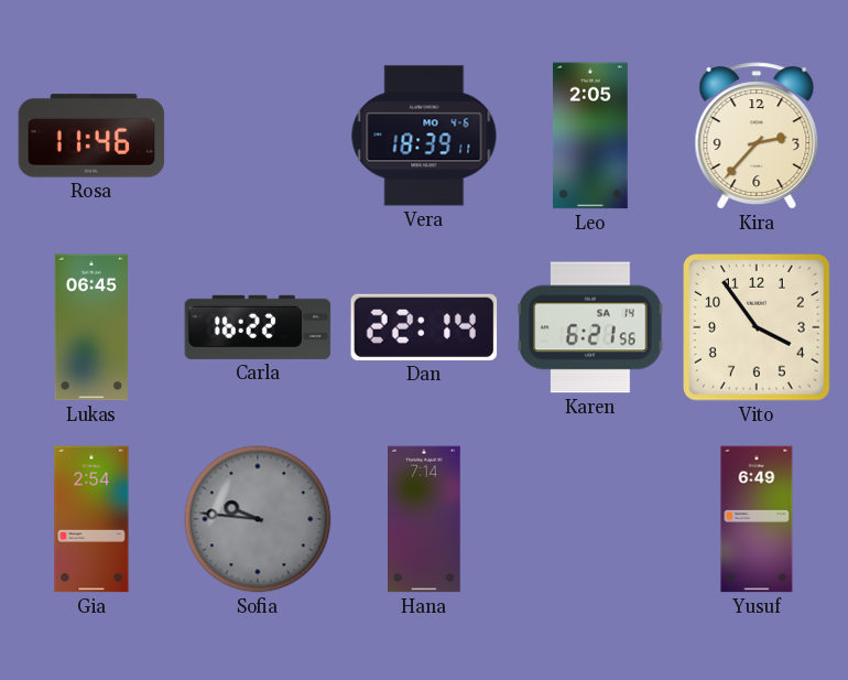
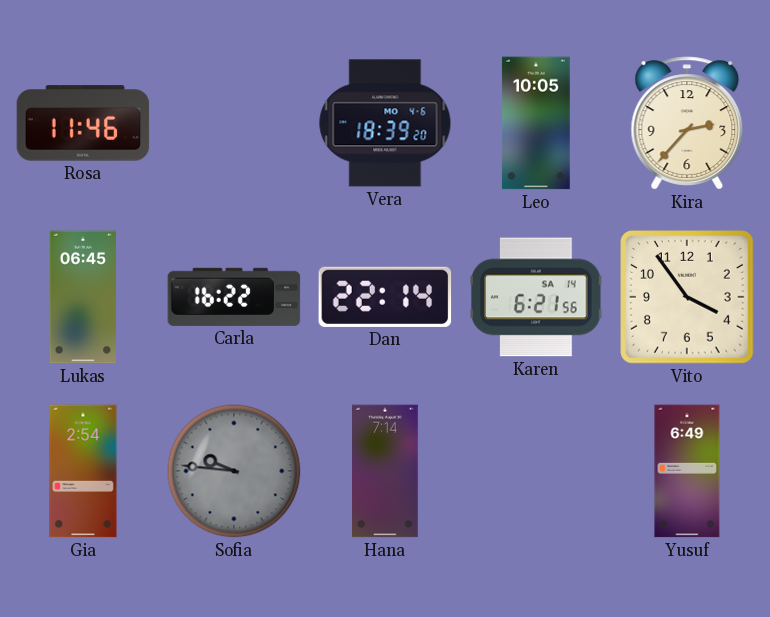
Vera: 18:39:11 -> 18:39:20
Leo: 2:05 -> 10:05
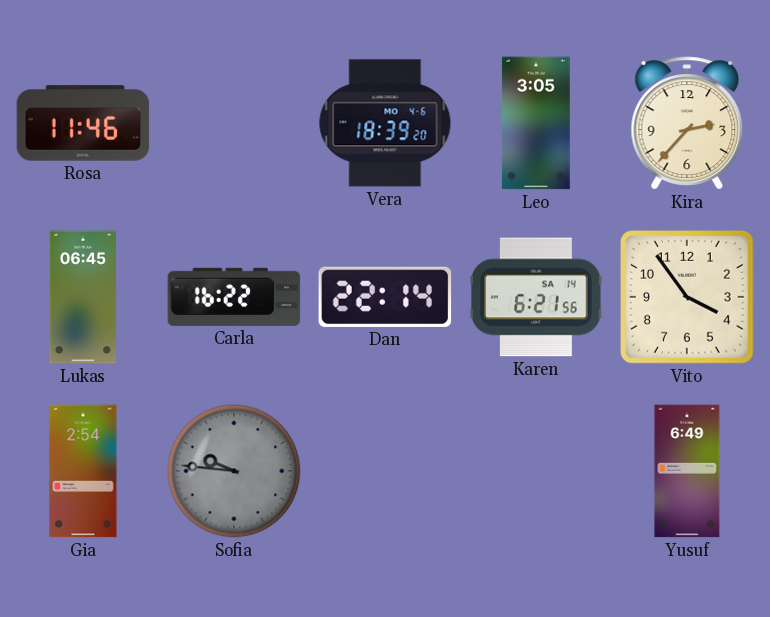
Leo: 10:05 -> 3:05
Hana: 7:14 -> none
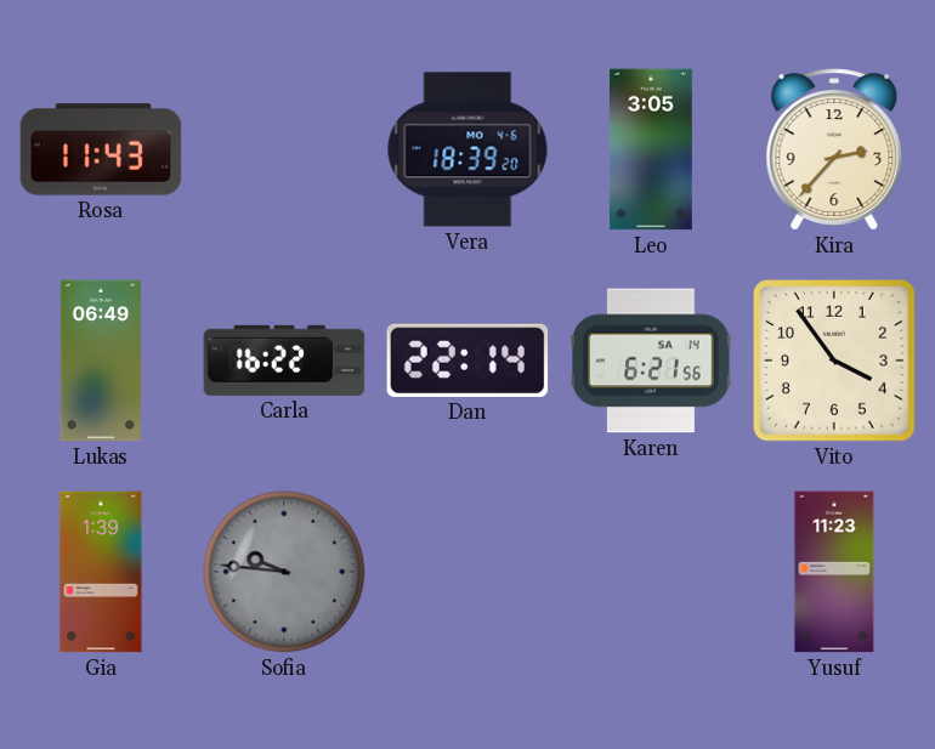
Rosa: 11:46 -> 11:43
Lukas: 06:45 -> 06:49
Gia: 2:54 -> 1:39
Yusuf: 6:49 -> 11:23
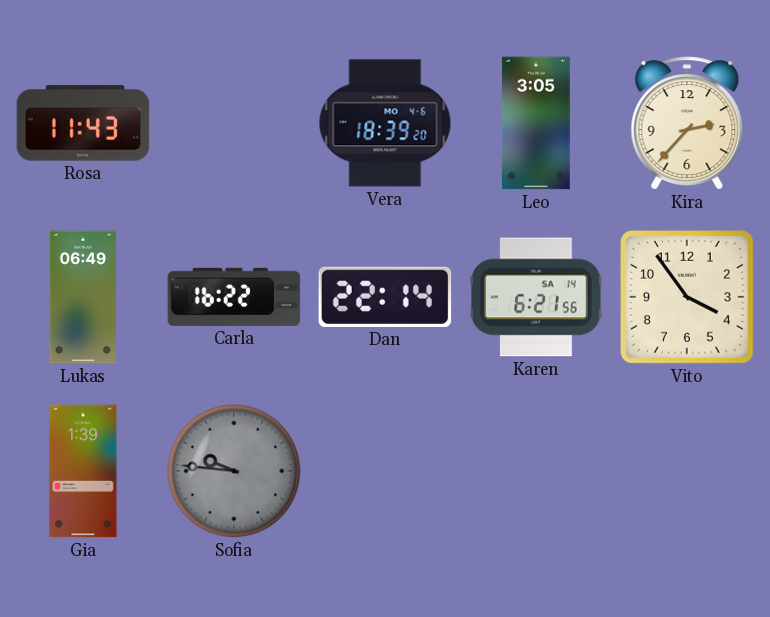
Yusuf: 11:23 -> none
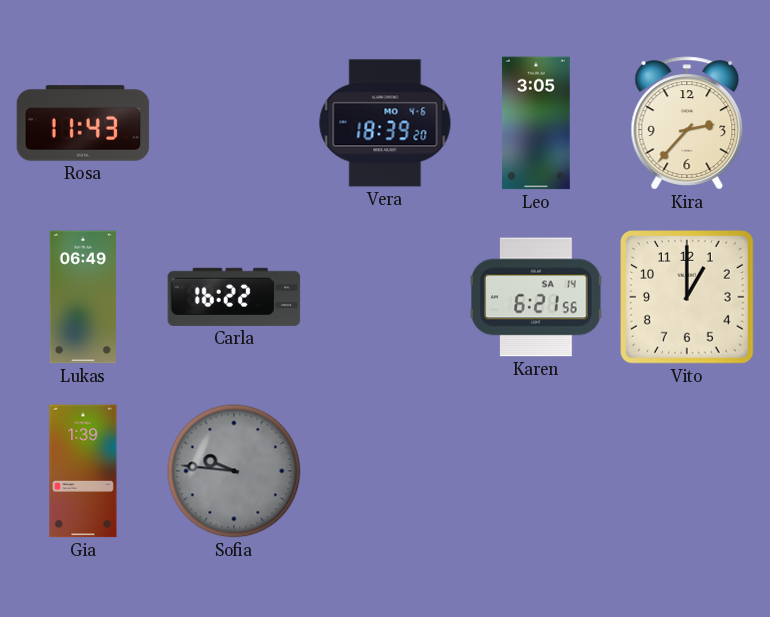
Dan: 22:14 -> none
Vito: 3:54 -> 1:00
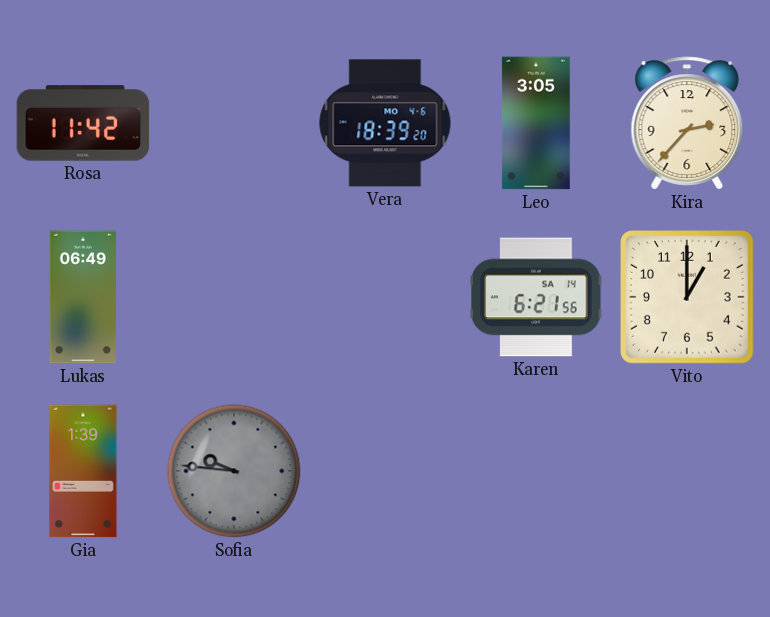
Rosa: 11:43 -> 11:42
Carla: 16:22 -> none
